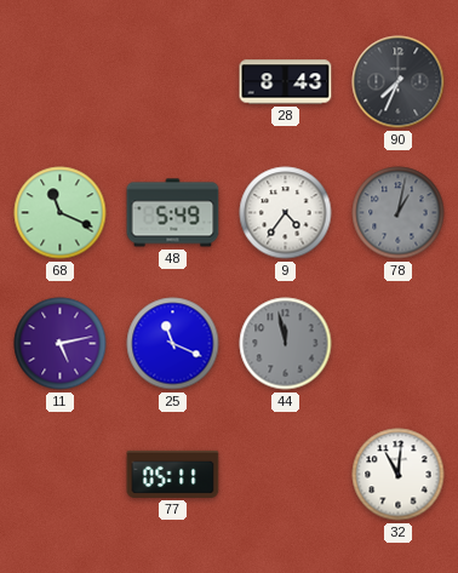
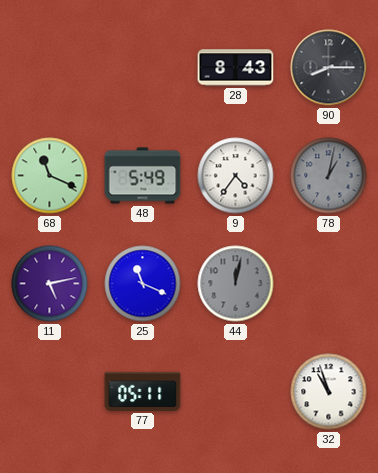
90: 7:34 -> 8:15
44: 11:58 -> 12:02
32: 11:01 -> 10:57
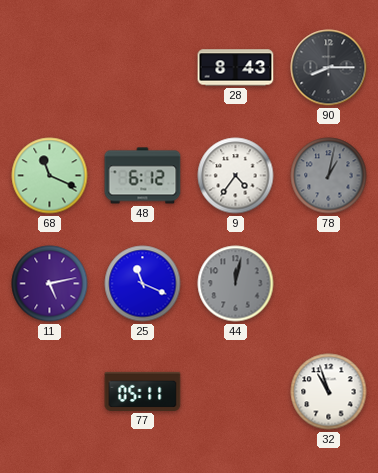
48: 5:49 -> 6:12
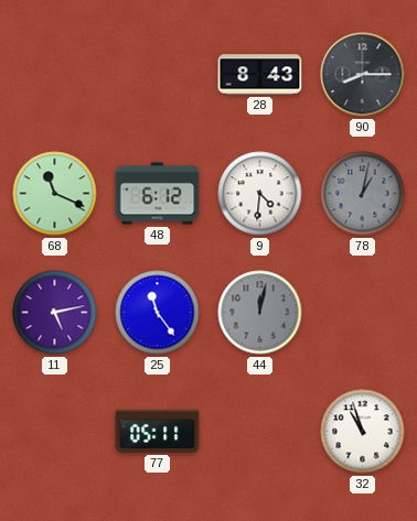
9: 4:36 -> 4:31
25: 11:19 -> 11:24
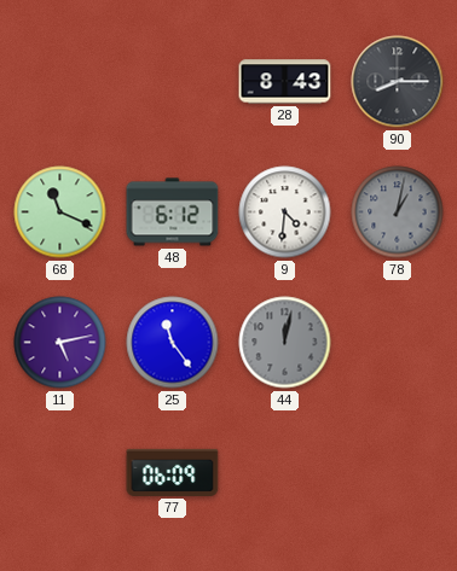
77: 05:11 -> 06:09
32: 10:57 -> none
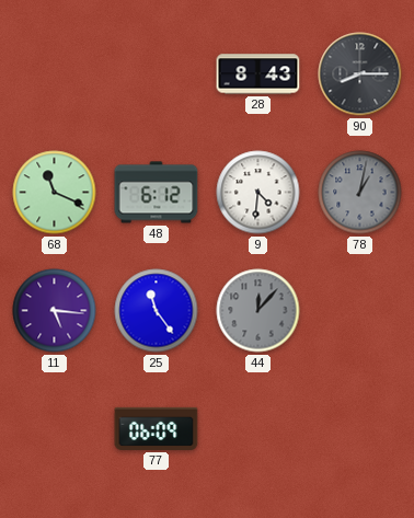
11: 5:13 -> 5:16
44: 12:02 -> 12:07
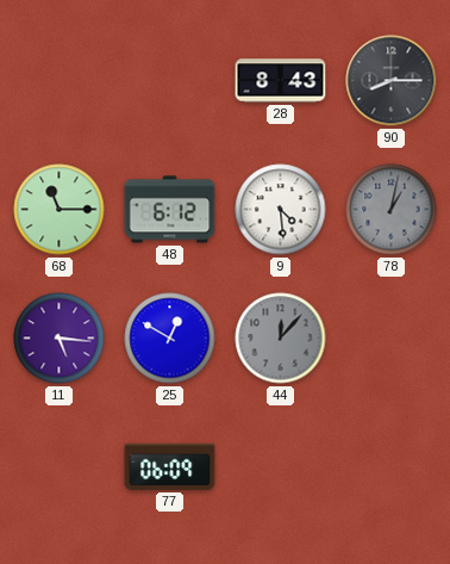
68: 11:19 -> 11:15
9: 4:31 -> 4:29
25: 11:24 -> 12:50
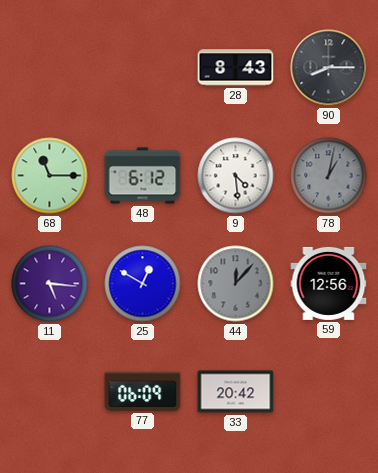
59: none -> 12:56
33: none -> 20:42
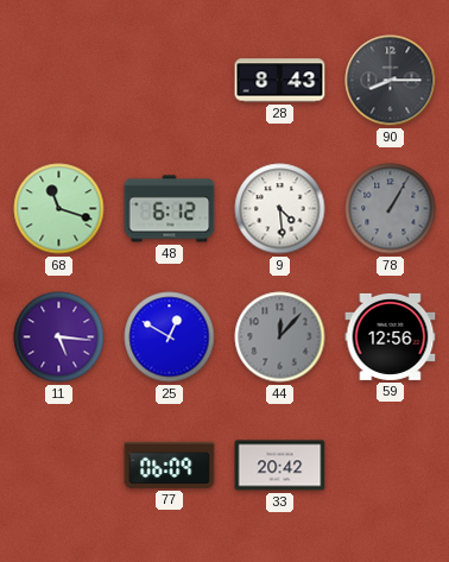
68: 11:15 -> 11:18
78: 1:02 -> 1:05
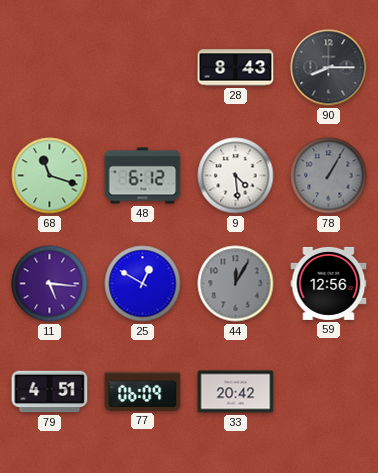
44: 12:07 -> 12:05
79: none -> 4:51
